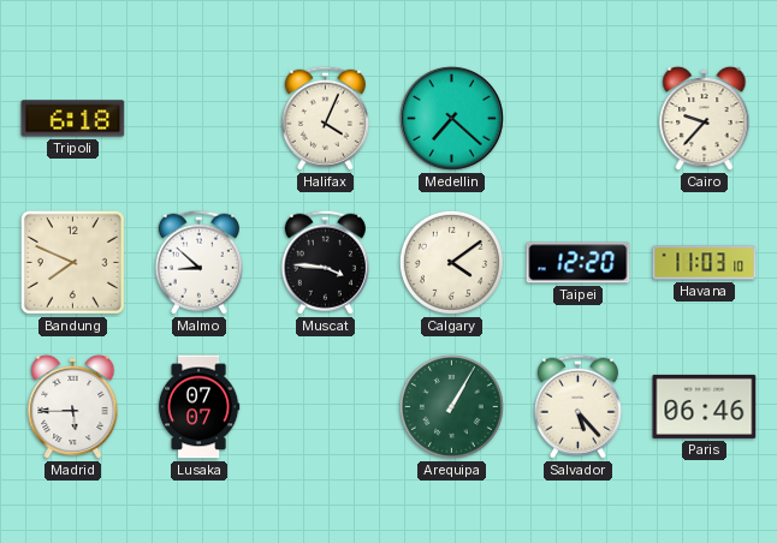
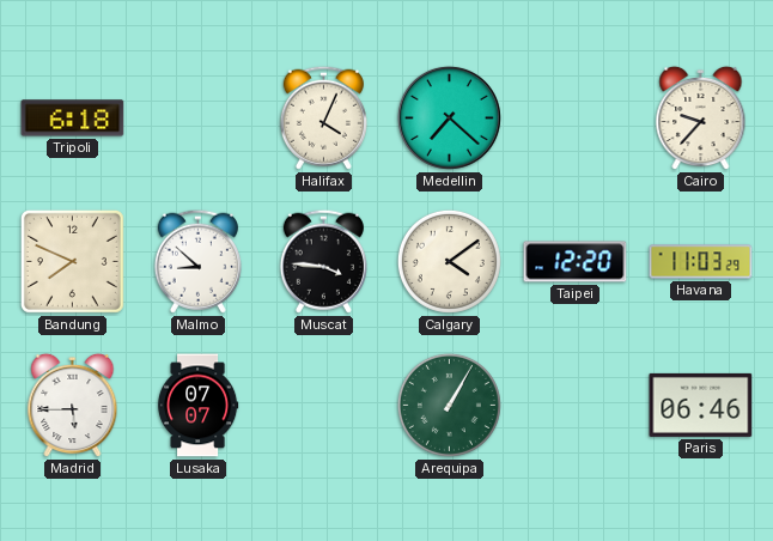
Havana: 11:03:10 -> 11:03:29
Salvador: 5:23 -> none
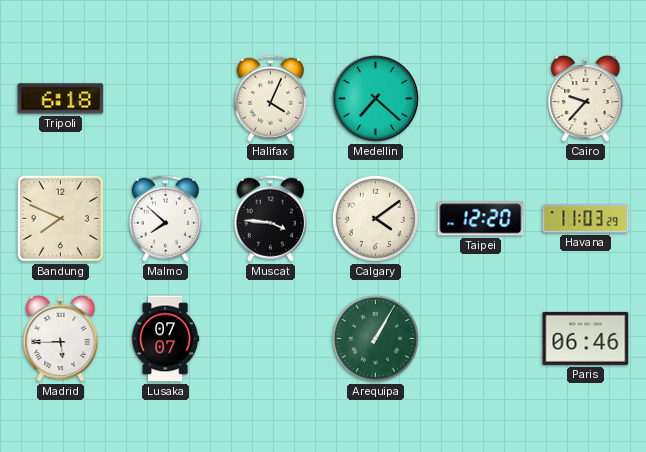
Malmo: 8:52 -> 7:52
